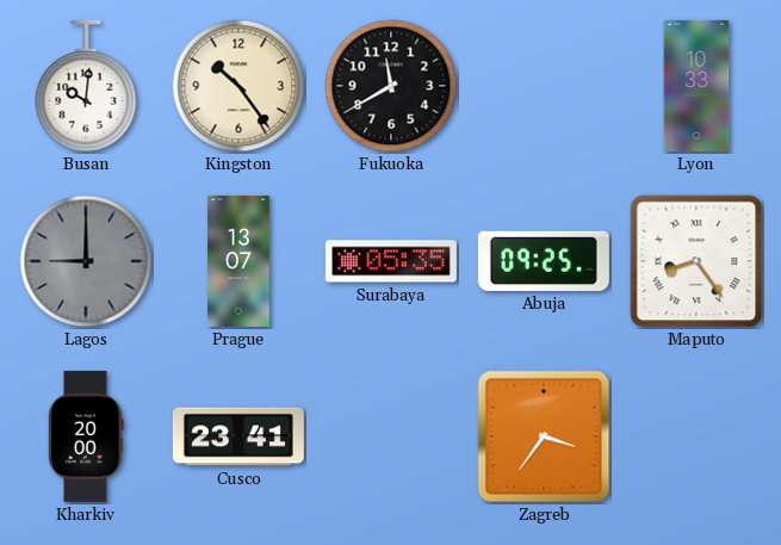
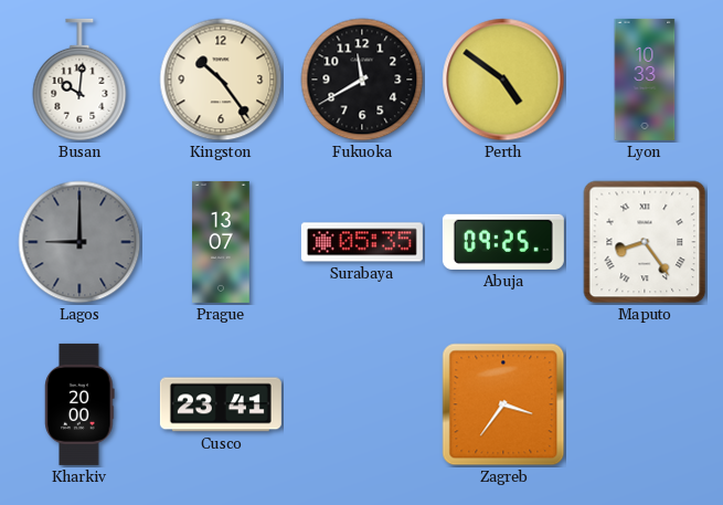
Perth: none -> 4:51
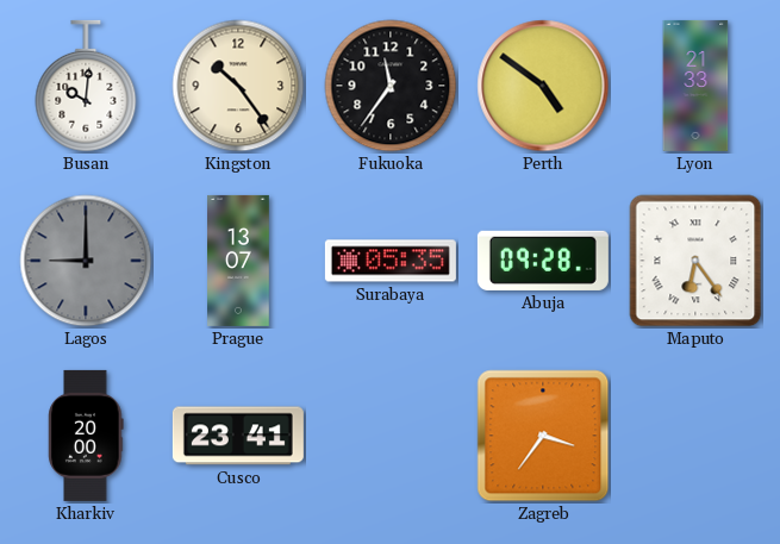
Fukuoka: 11:40 -> 11:36
Lyon: 10:33 -> 21:33
Abuja: 09:25 -> 09:28
Maputo: 8:24 -> 6:24
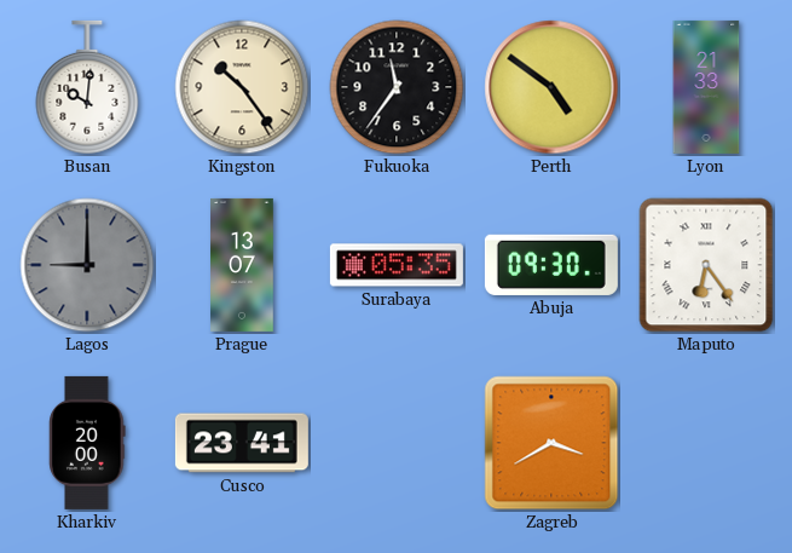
Abuja: 09:28 -> 09:30
Zagreb: 3:36 -> 3:40
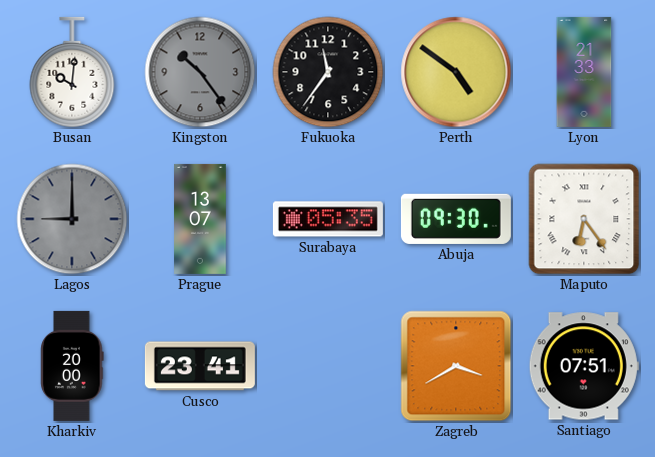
Kingston dial: cream -> grey
Santiago: none -> 07:51
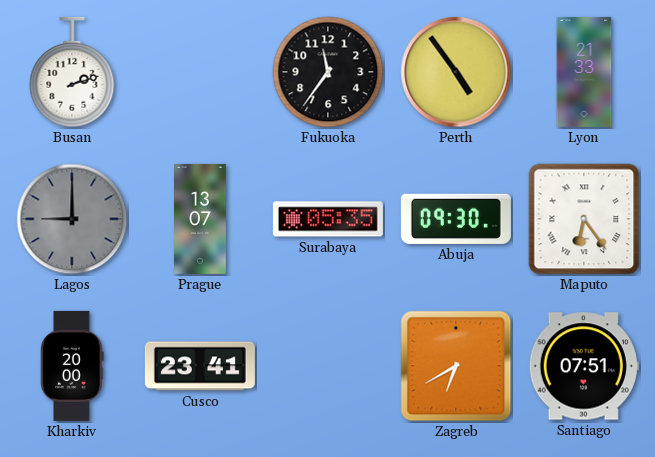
Busan: 10:01 -> 2:12
Kingston: 10:24 -> none
Perth: 4:51 -> 4:54
Zagreb: 3:40 -> 6:40
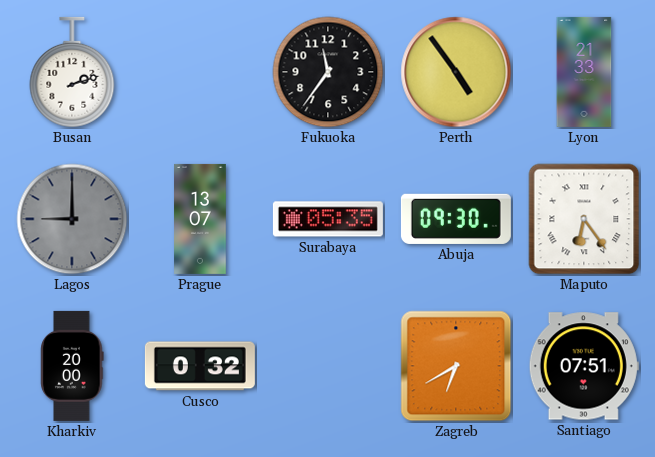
Cusco: 23:41 -> 0:32
